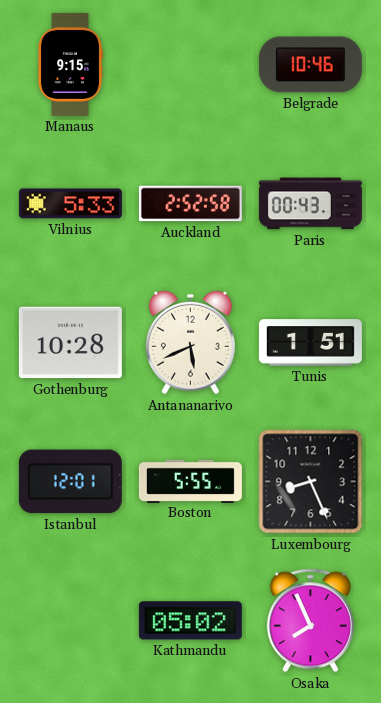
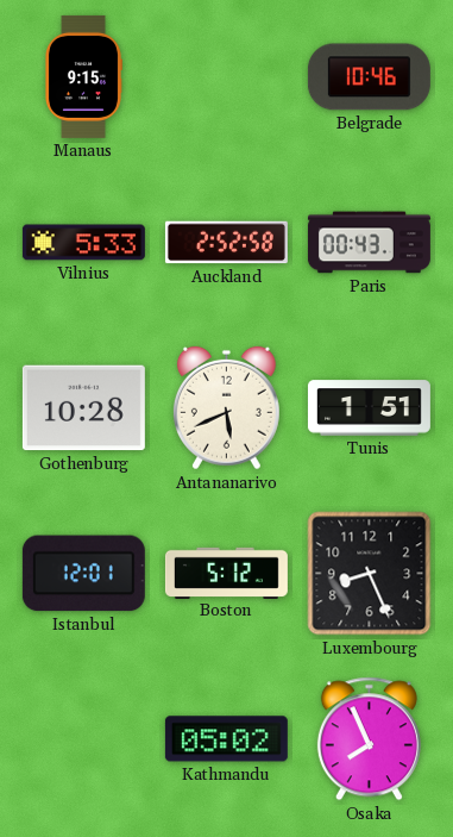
Boston: 5:55 -> 5:12
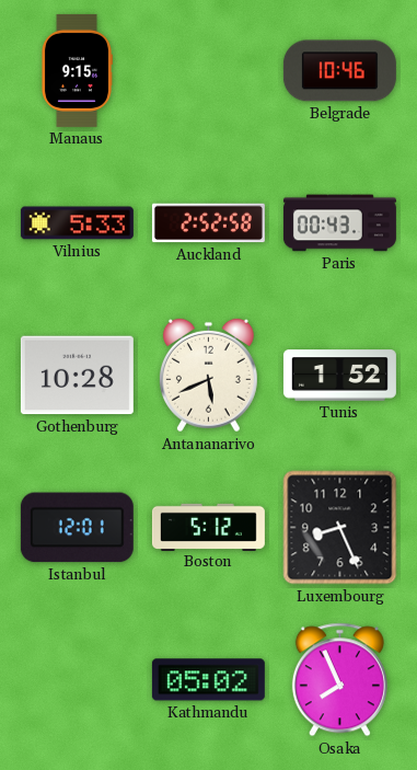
Tunis: 1:51 -> 1:52
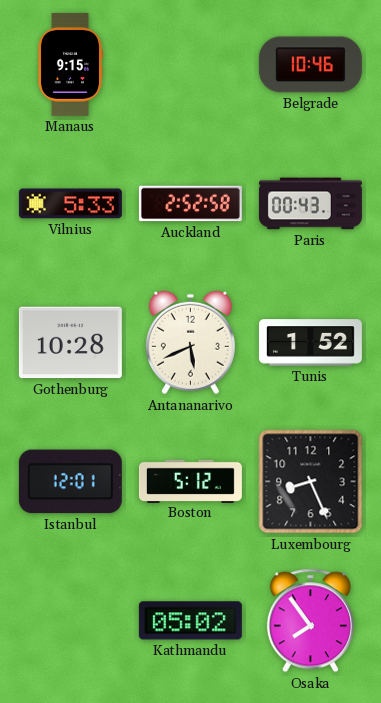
Osaka: 7:56 -> 7:54
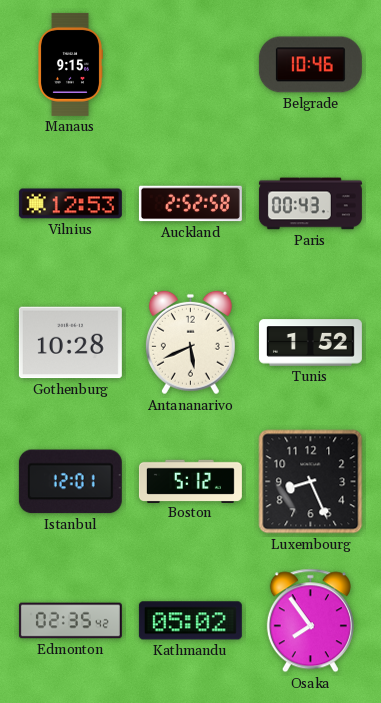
Vilnius: 5:33 -> 12:53
Edmonton: none -> 02:35
